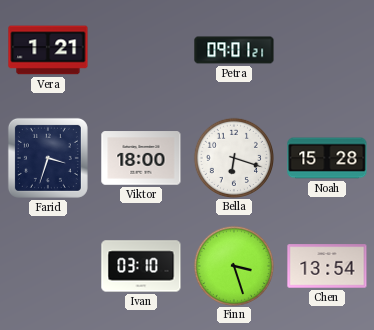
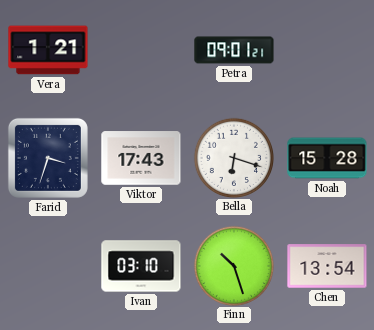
Viktor: 18:00 -> 17:43
Finn: 3:27 -> 10:27
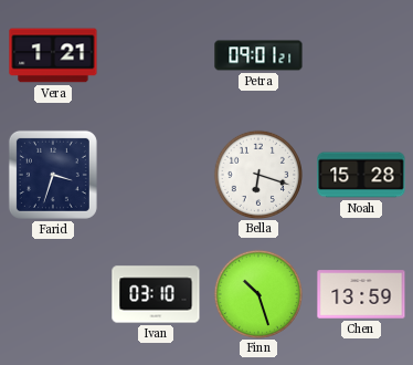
Viktor: 17:43 -> none
Chen: 13:54 -> 13:59
